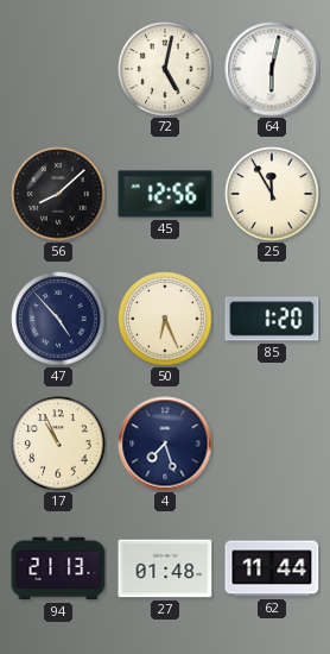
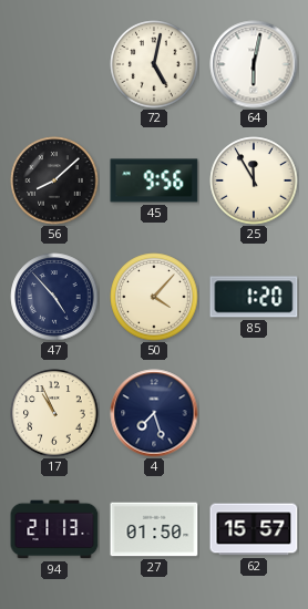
45: 12:56 -> 9:56
50: 6:26 -> 4:07
27: 01:48 -> 01:50
62: 11:44 -> 15:57
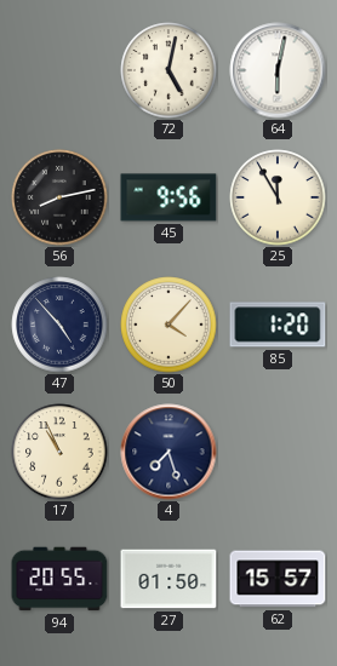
56: 8:08 -> 8:13
94: 21:13 -> 20:55
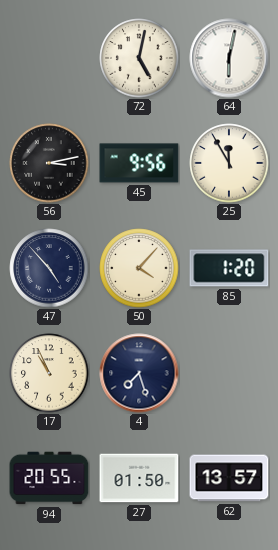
56: 8:13 -> 3:13
62: 15:57 -> 13:57
